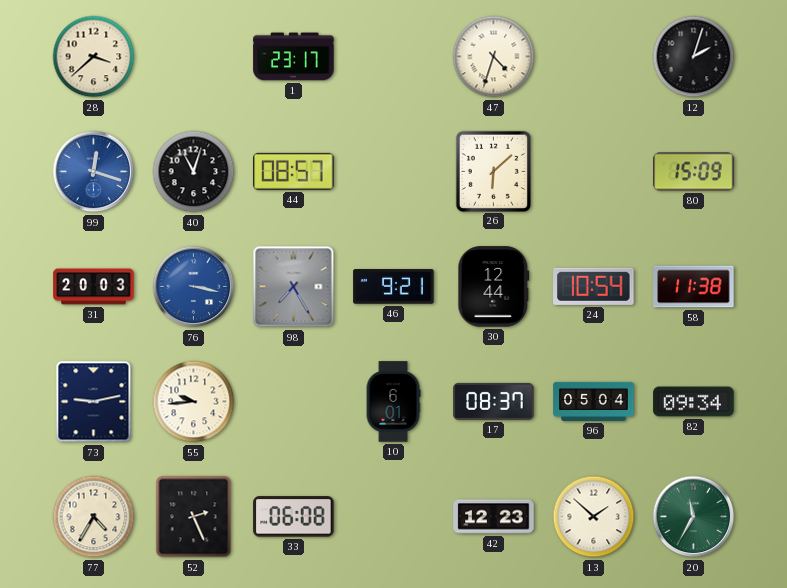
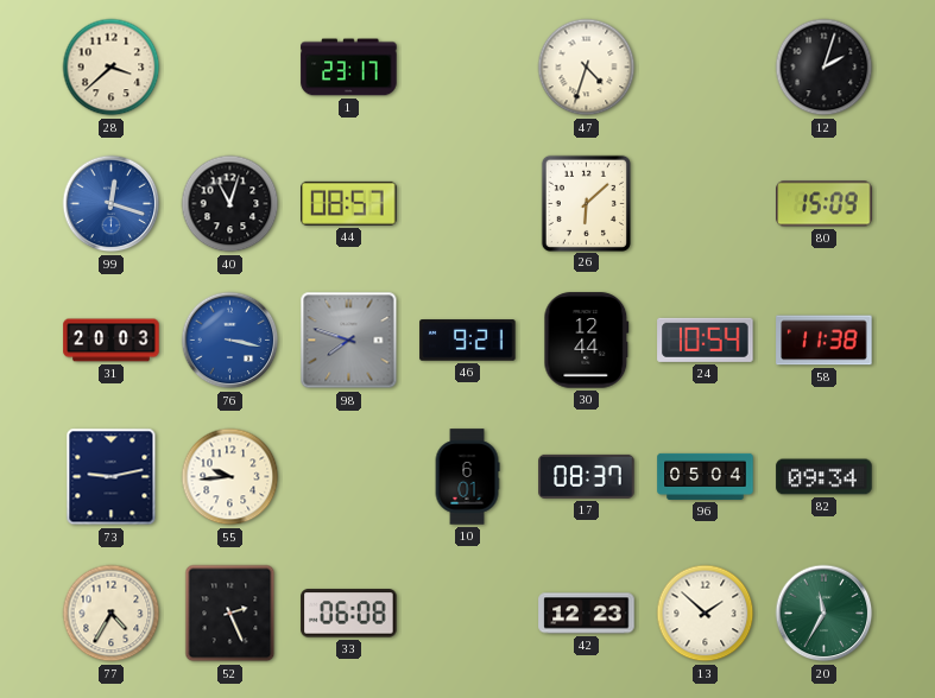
98: 7:25 -> 7:48
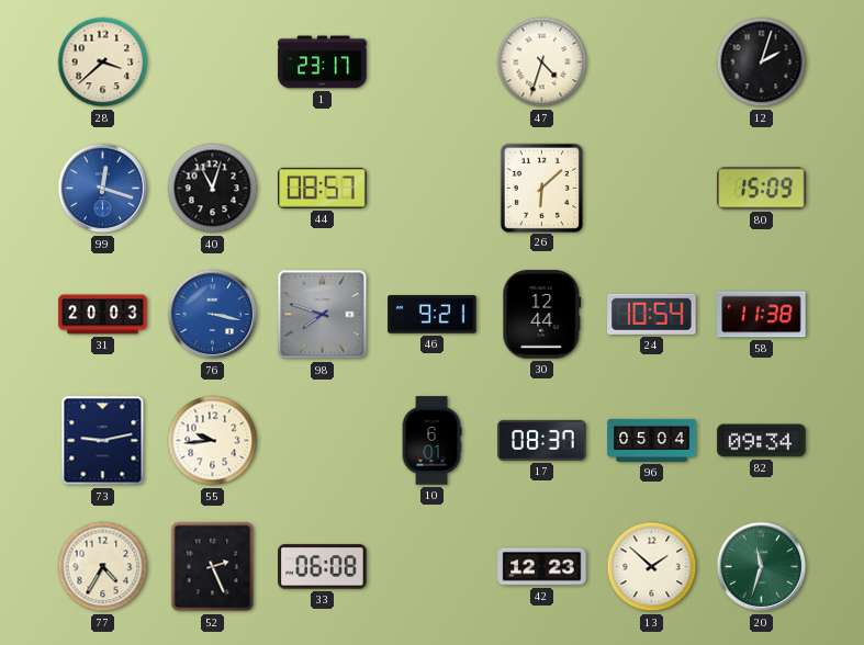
20: 11:35 -> 11:33
